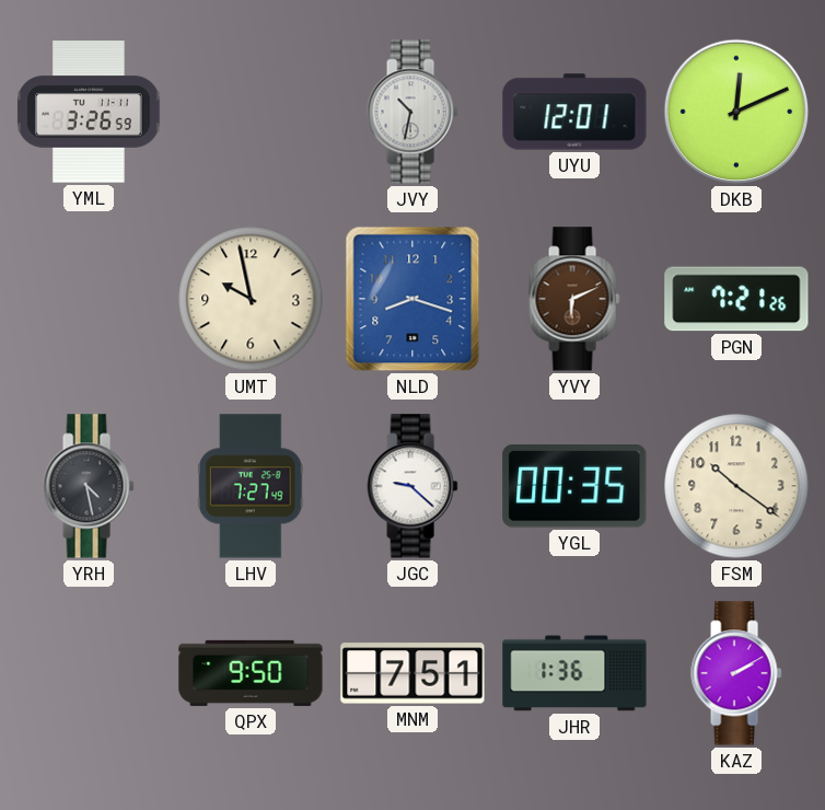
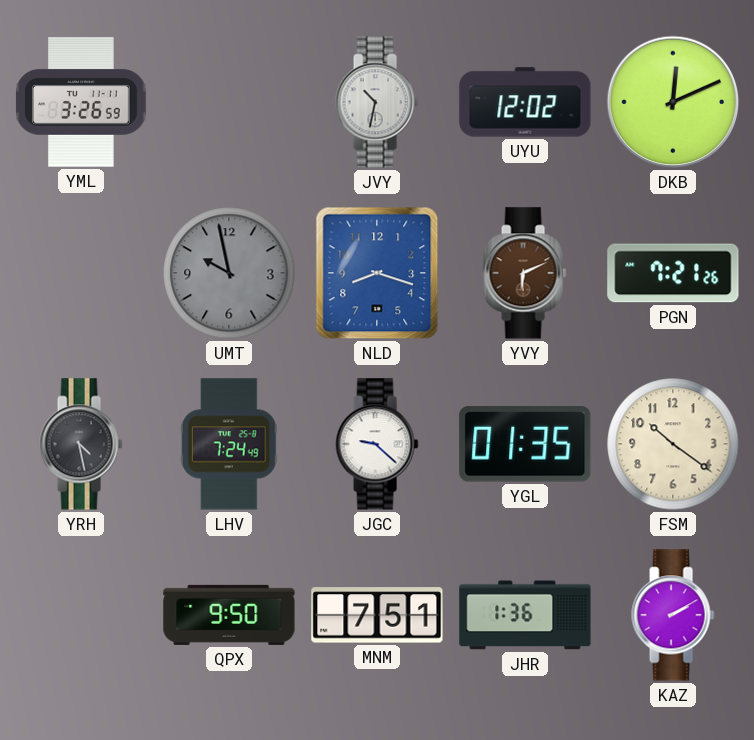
UYU: 12:01 -> 12:02
UMT dial: cream -> grey
LHV: 7:27 -> 7:24
YGL: 00:35 -> 01:35
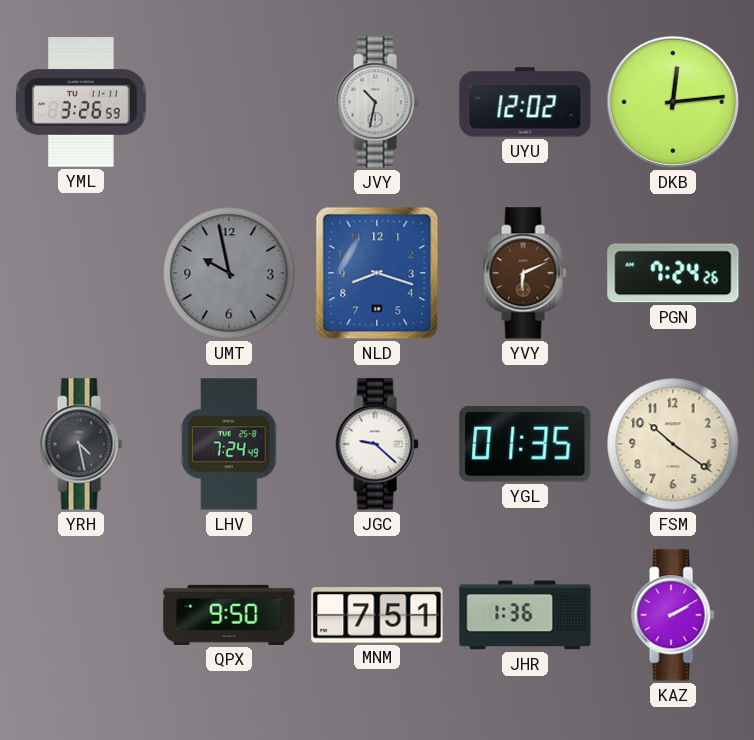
DKB: 12:11 -> 12:14
PGN: 7:21 -> 7:24
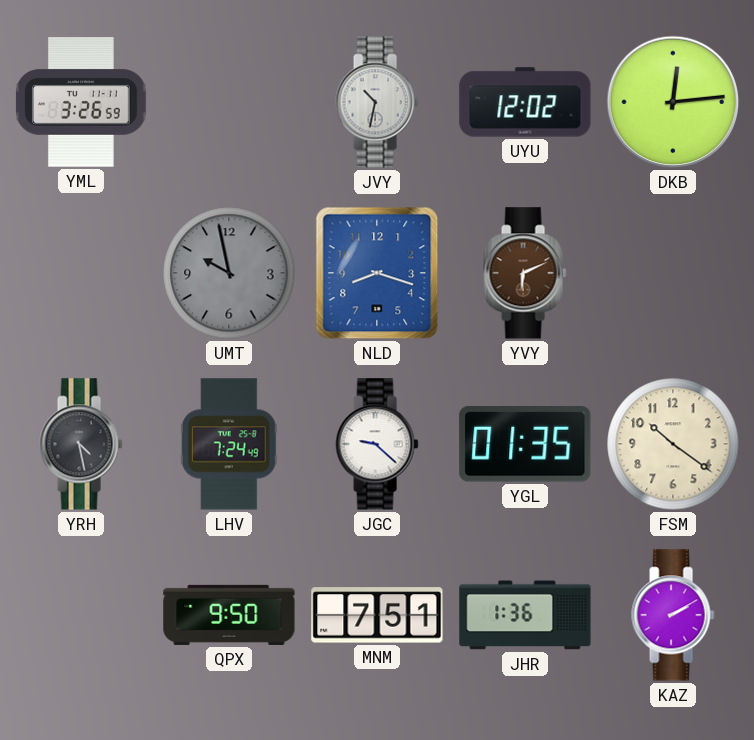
PGN: 7:24 -> none
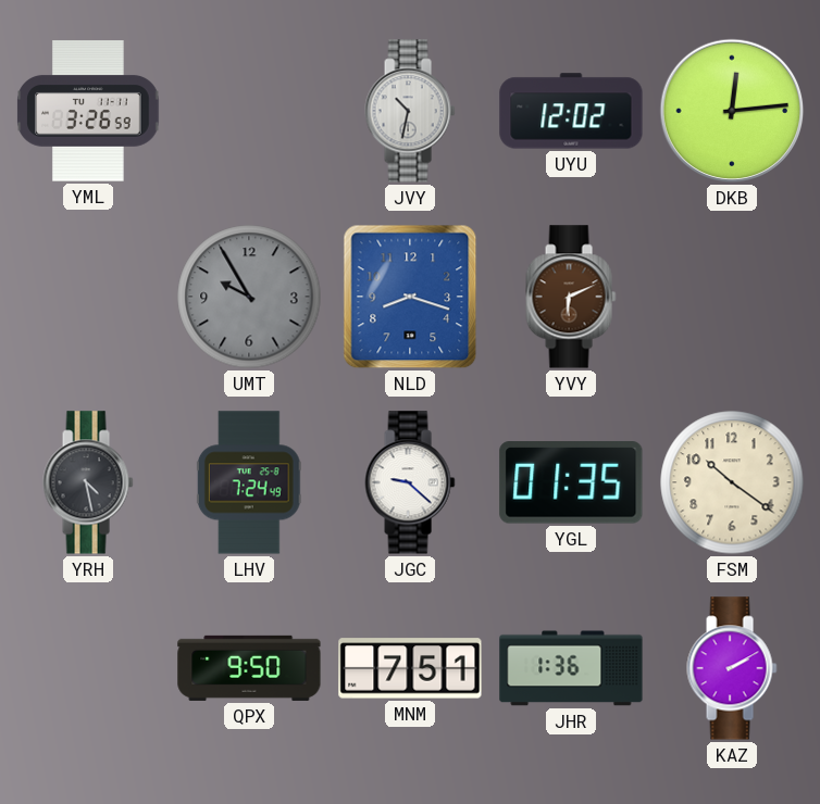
UMT: 9:58 -> 9:55
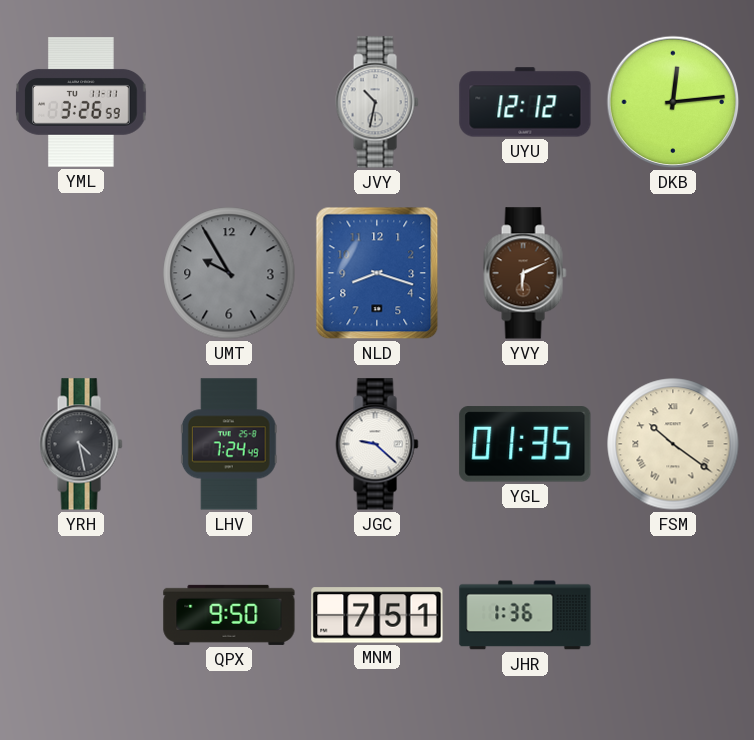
UYU: 12:02 -> 12:12
FSM numerals: Arabic -> Roman
KAZ: 2:10 -> none
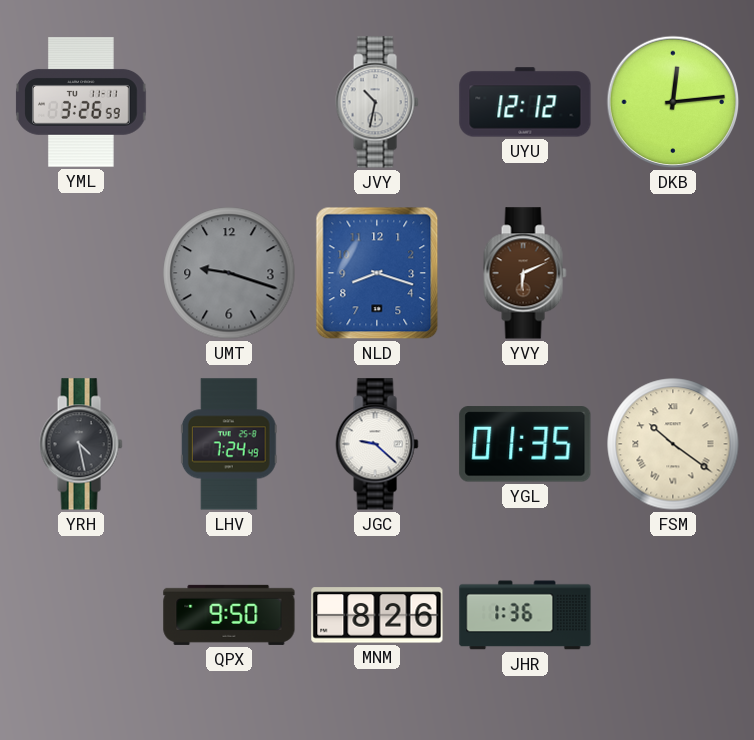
UMT: 9:55 -> 9:18
MNM: 7:51 -> 8:26
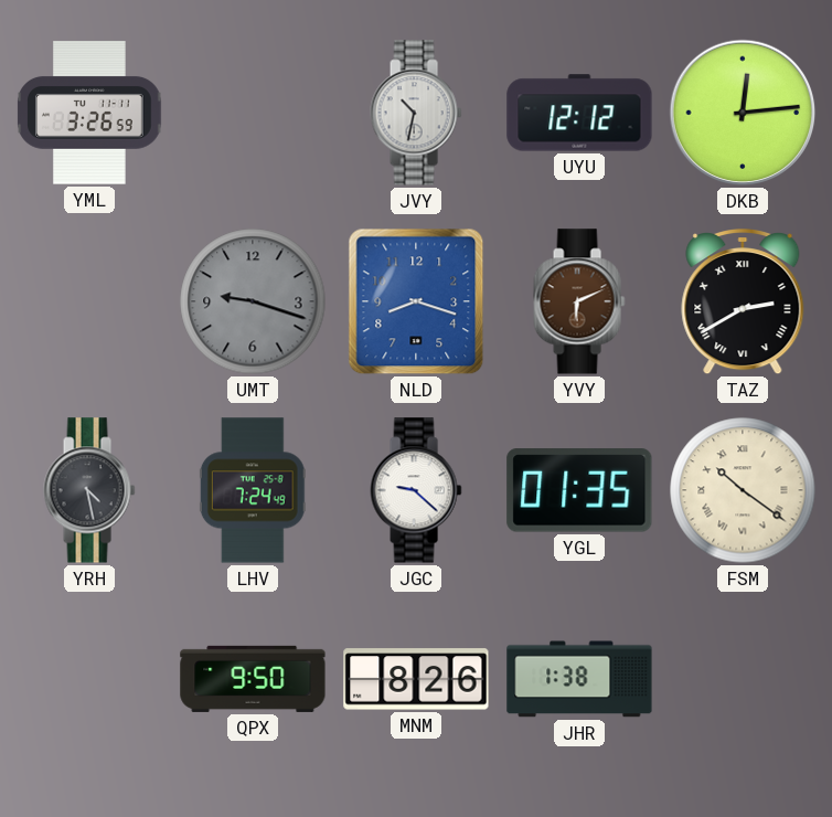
TAZ: none -> 2:40
JHR: 1:36 -> 1:38
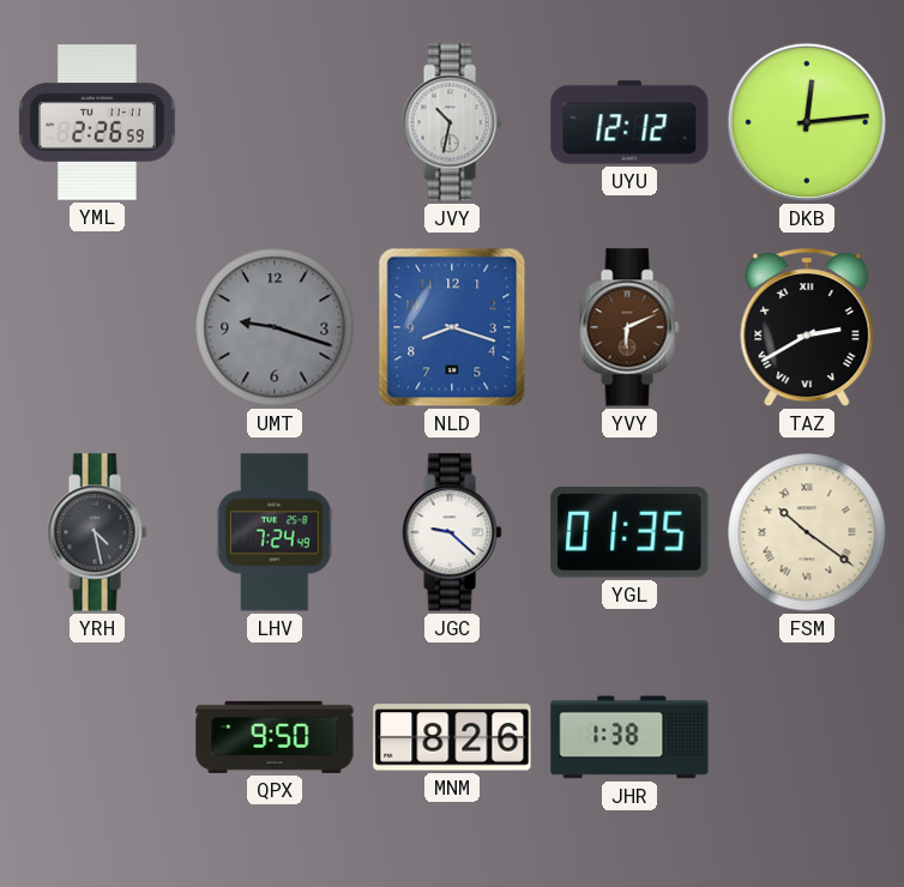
YML: 3:26 -> 2:26
